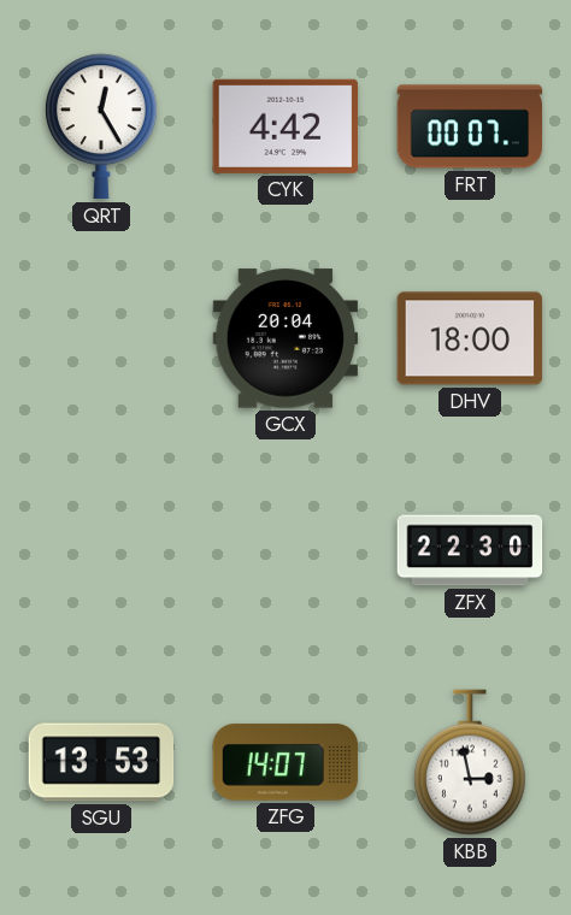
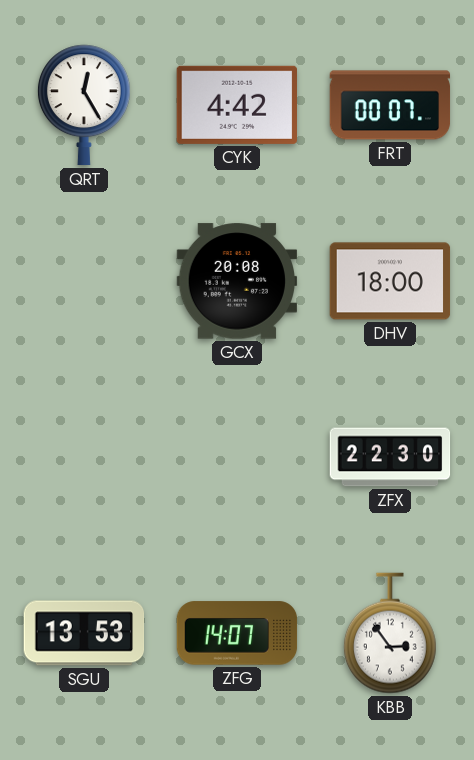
GCX: 20:04 -> 20:08
KBB: 2:58 -> 2:54
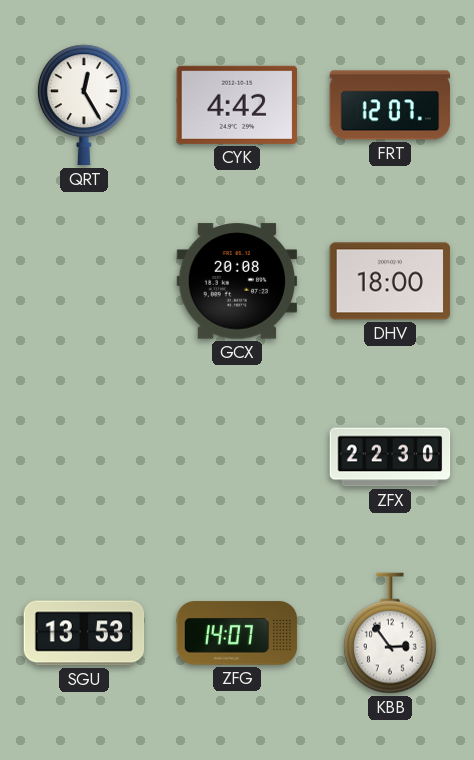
FRT: 00:07 -> 12:07
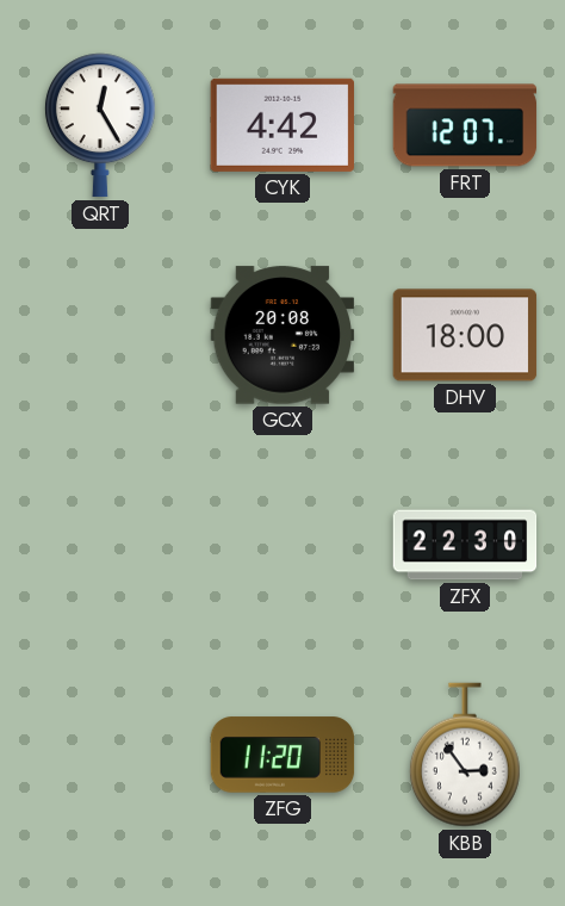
SGU: 13:53 -> none
ZFG: 14:07 -> 11:20
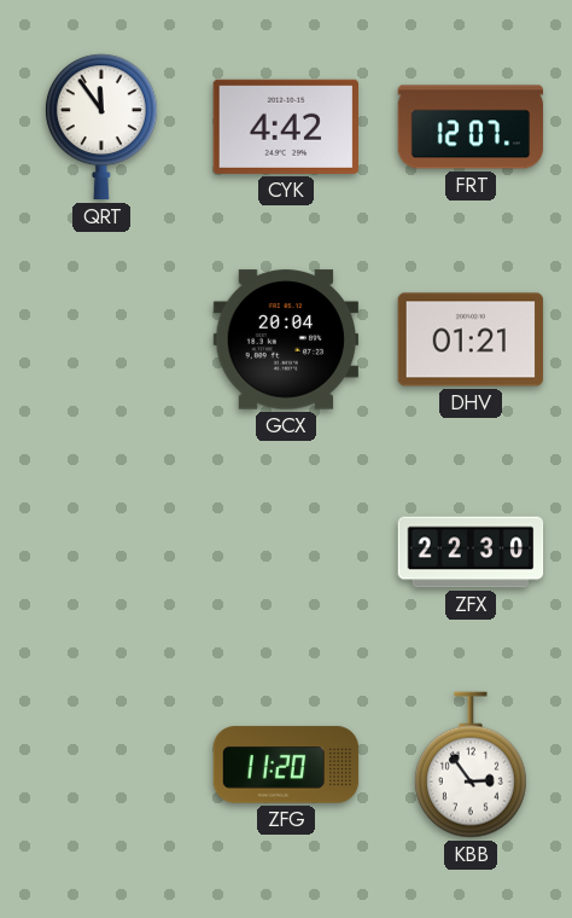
QRT: 12:25 -> 11:54
GCX: 20:08 -> 20:04
DHV: 18:00 -> 01:21
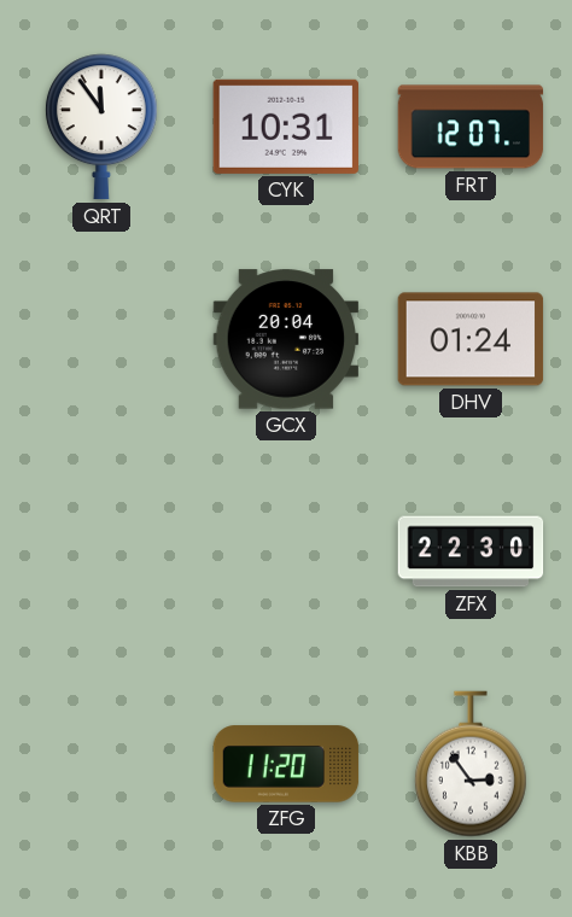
CYK: 4:42 -> 10:31
DHV: 01:21 -> 01:24
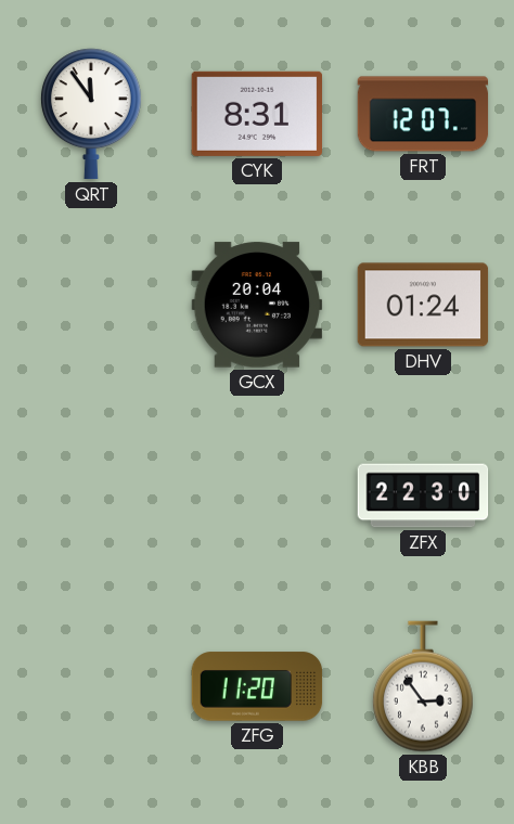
CYK: 10:31 -> 8:31
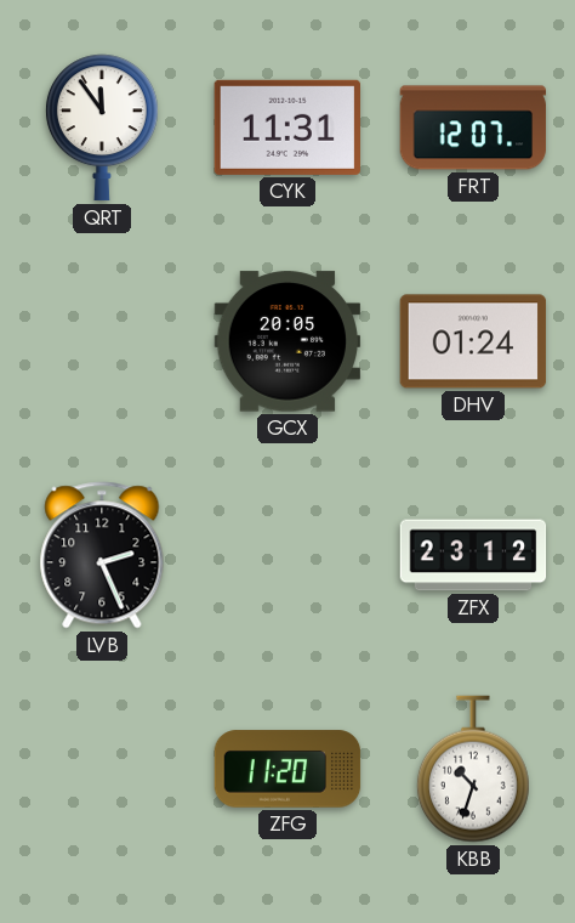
CYK: 8:31 -> 11:31
GCX: 20:04 -> 20:05
LVB: none -> 2:26
ZFX: 22:30 -> 23:12
KBB: 2:54 -> 10:33
